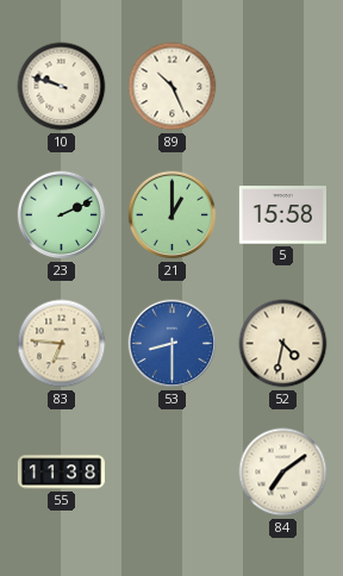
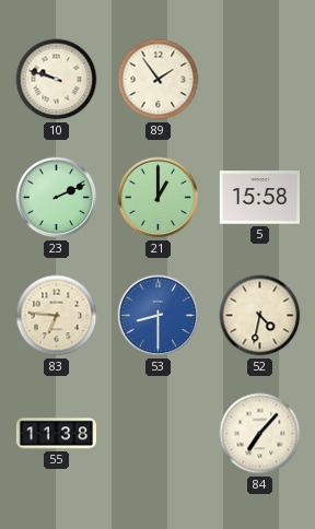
89: 10:26 -> 1:54
84: 7:09 -> 7:07
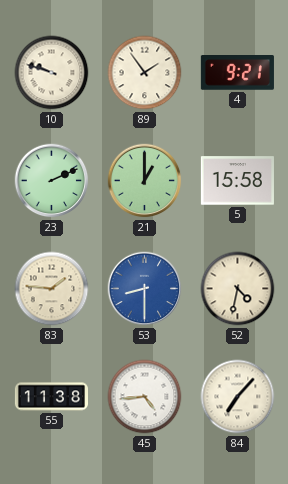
4: none -> 9:21
83: 6:46 -> 1:46
45: none -> 4:44
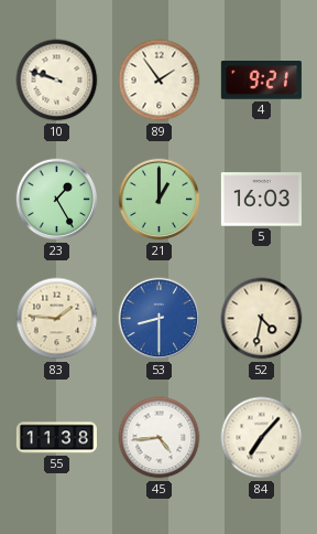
23: 2:11 -> 1:25
5: 15:58 -> 16:03
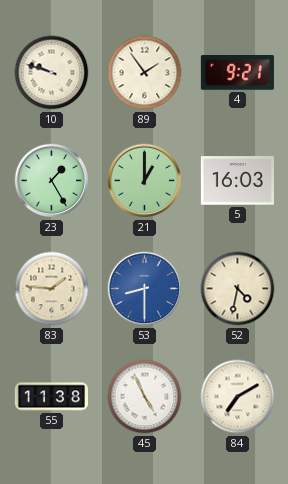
45: 4:44 -> 4:56
84: 7:07 -> 7:10
